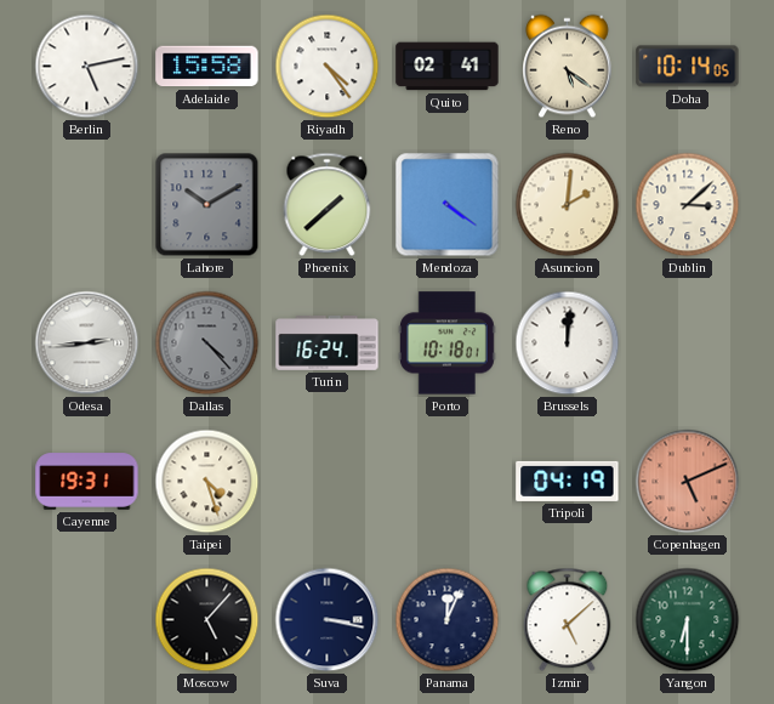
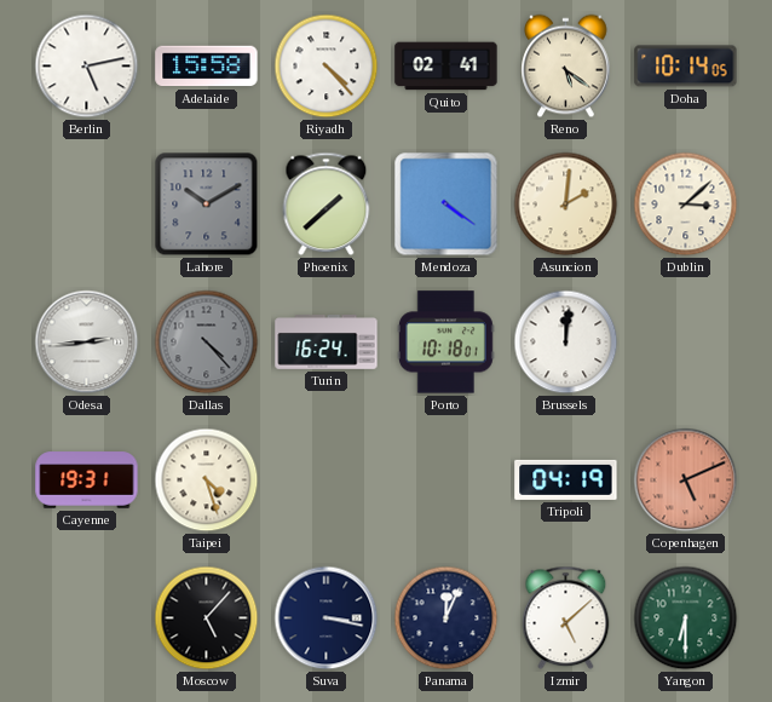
Riyadh: 4:24 -> 4:23
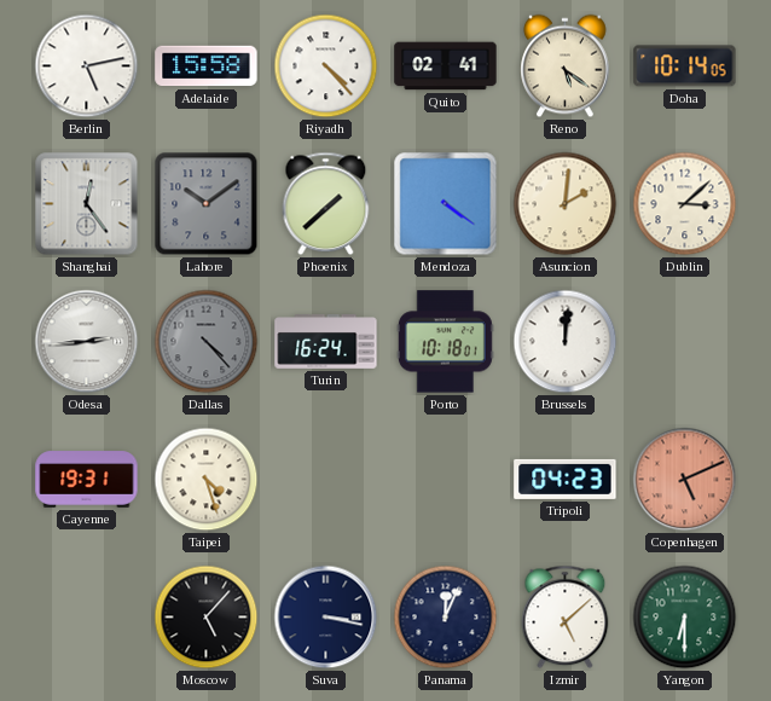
Shanghai: none -> 12:24
Lahore: 10:10 -> 10:09
Tripoli: 04:19 -> 04:23
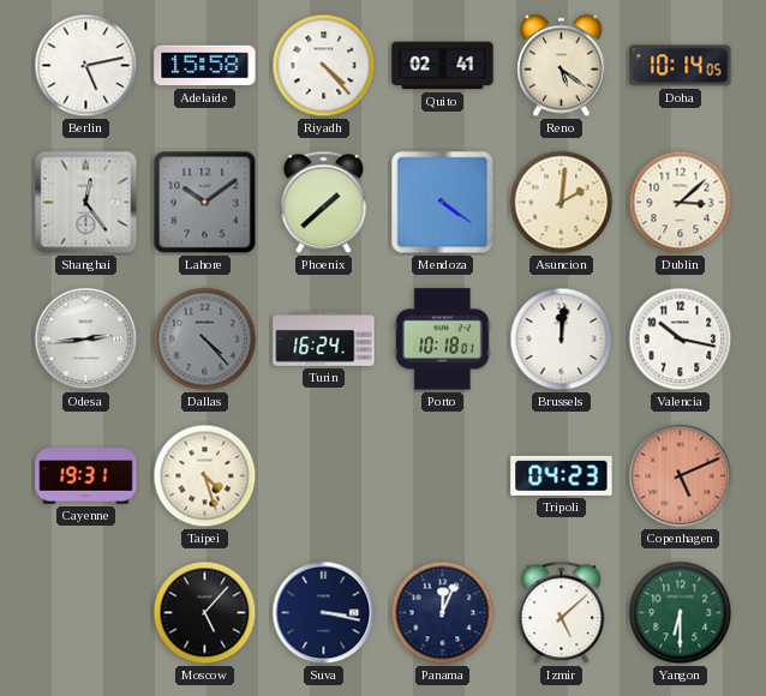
Valencia: none -> 10:17
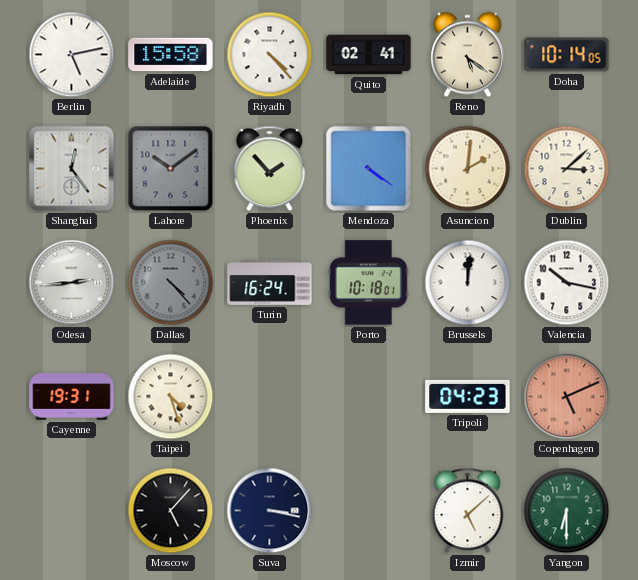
Phoenix: 1:38 -> 1:53
Panama: 12:04 -> none
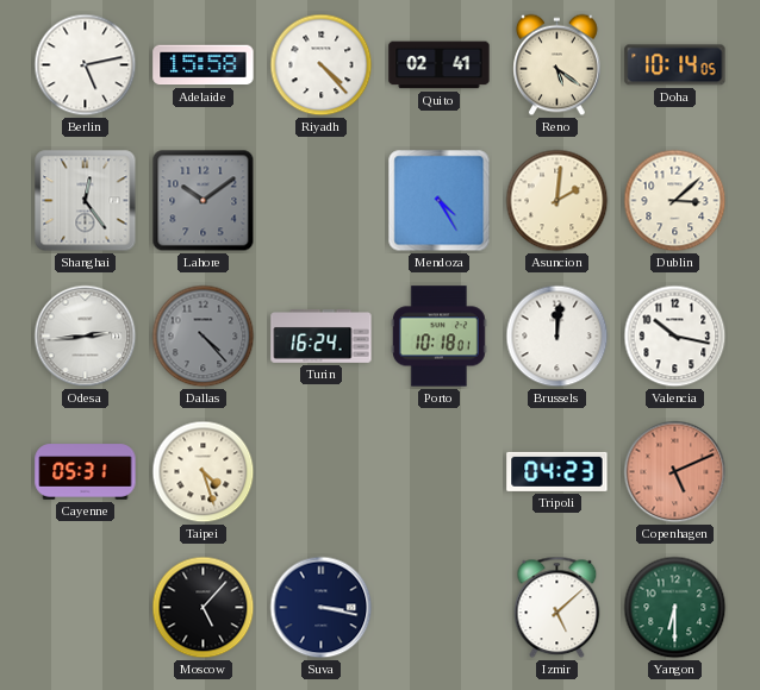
Phoenix: 1:53 -> none
Mendoza: 4:21 -> 4:25
Cayenne: 19:31 -> 05:31
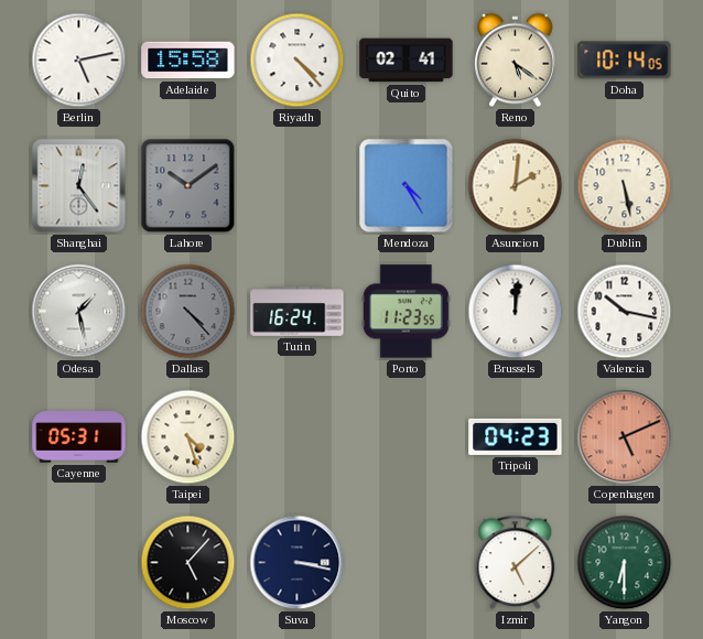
Dublin: 3:08 -> 5:28
Odesa: 2:44 -> 1:28
Porto: 10:18 -> 11:23
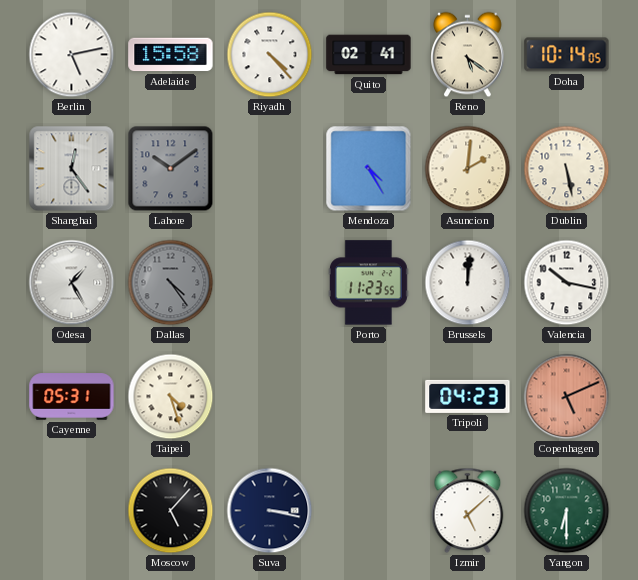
Odesa: 1:28 -> 1:25
Dallas: 4:23 -> 4:24
Turin: 16:24 -> none
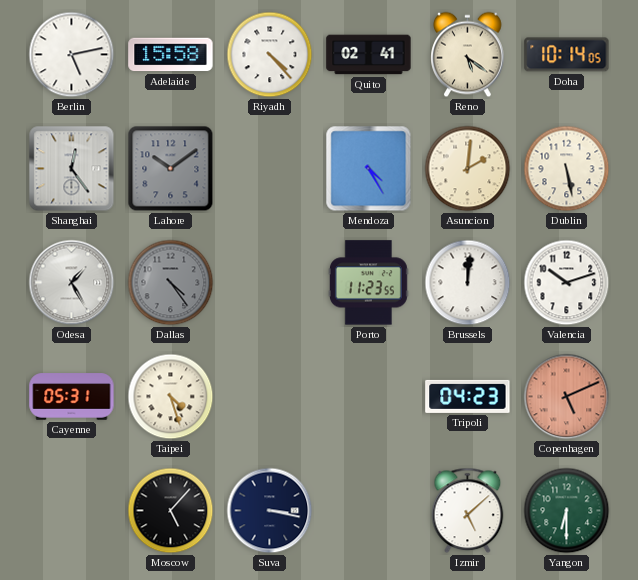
Valencia: 10:17 -> 10:12
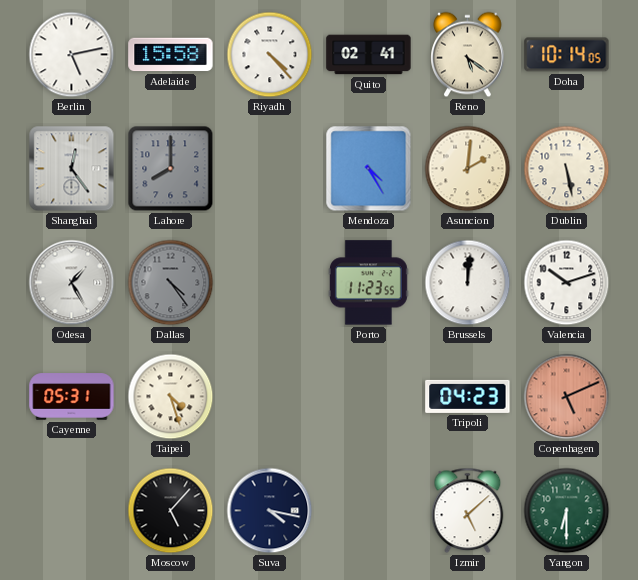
Lahore: 10:09 -> 8:00
Suva: 3:17 -> 4:17
